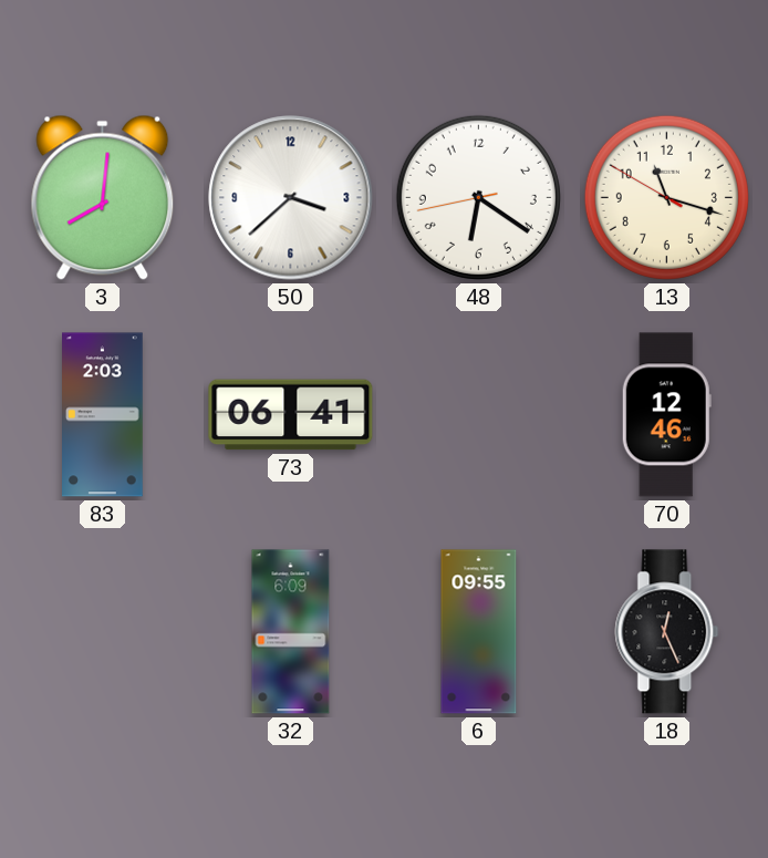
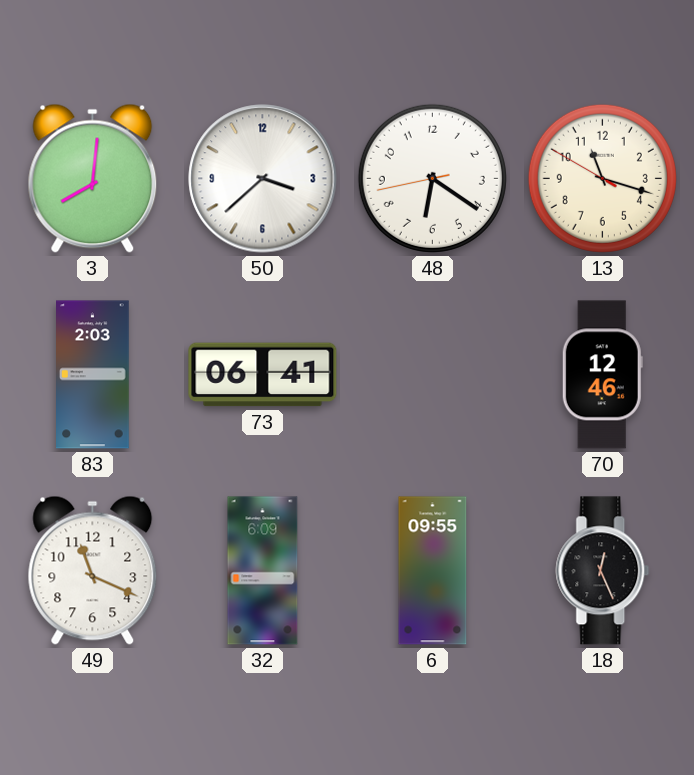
49: none -> 11:19
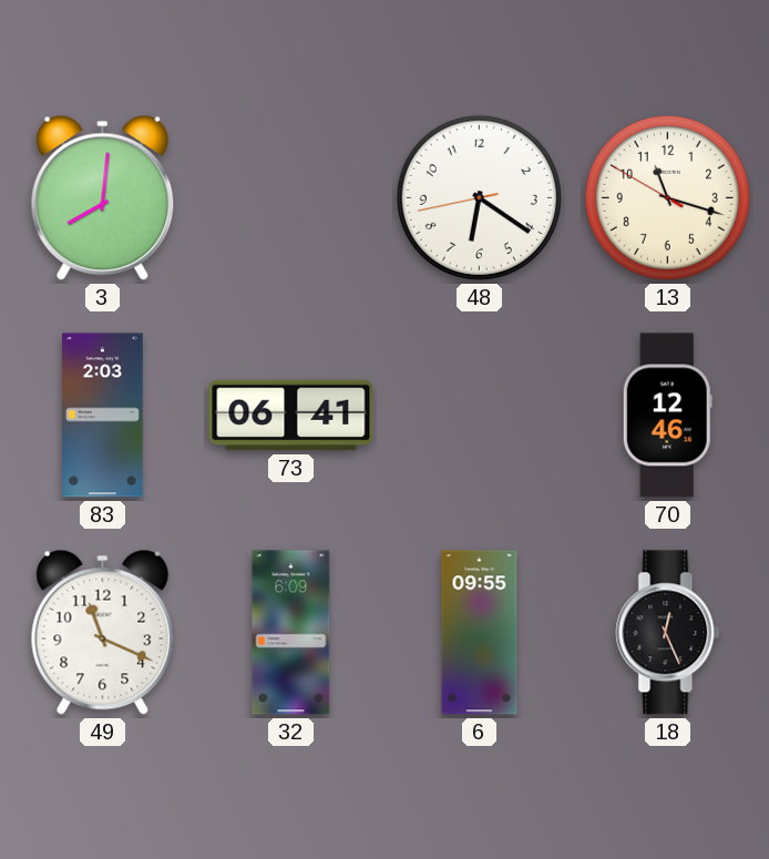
50: 3:38 -> none
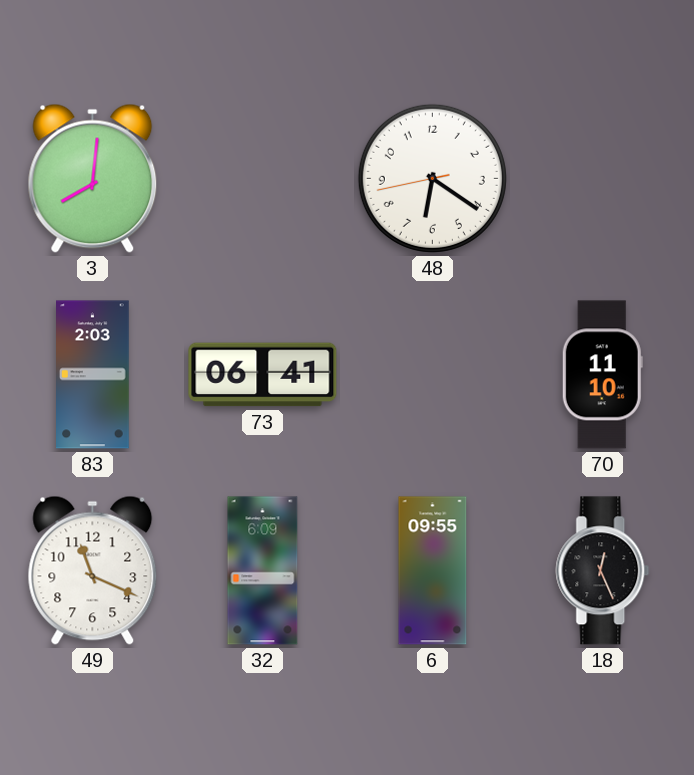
13: 11:17 -> none
70: 12:46 -> 11:10
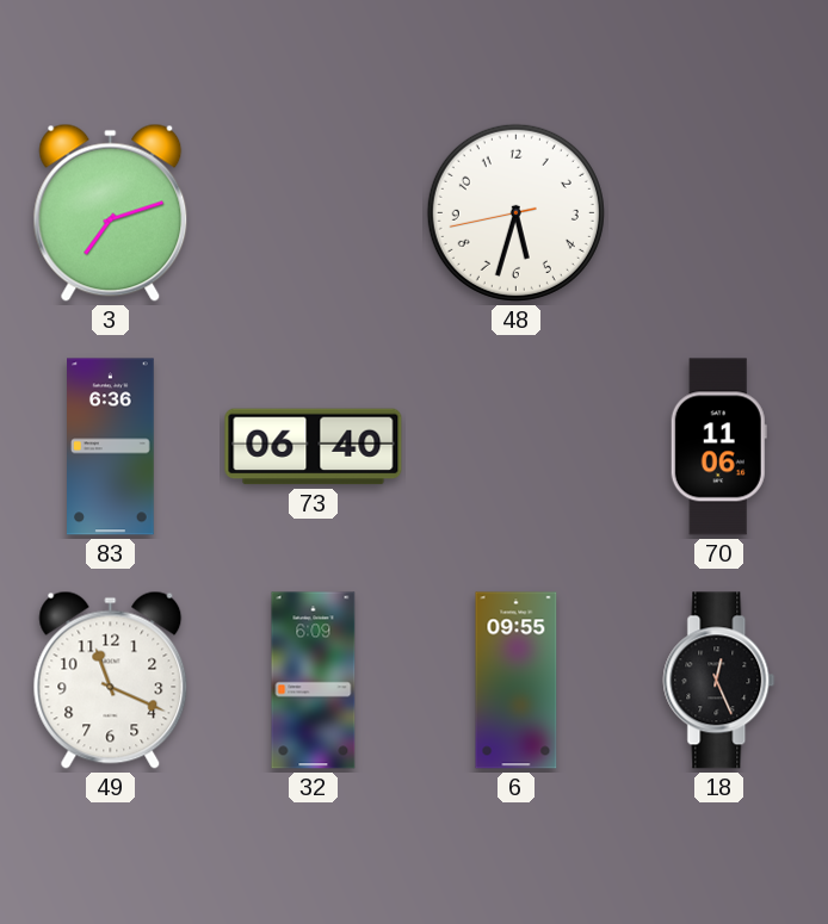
3: 8:01 -> 7:12
48: 6:20 -> 5:32
83: 2:03 -> 6:36
73: 06:41 -> 06:40
70: 11:10 -> 11:06
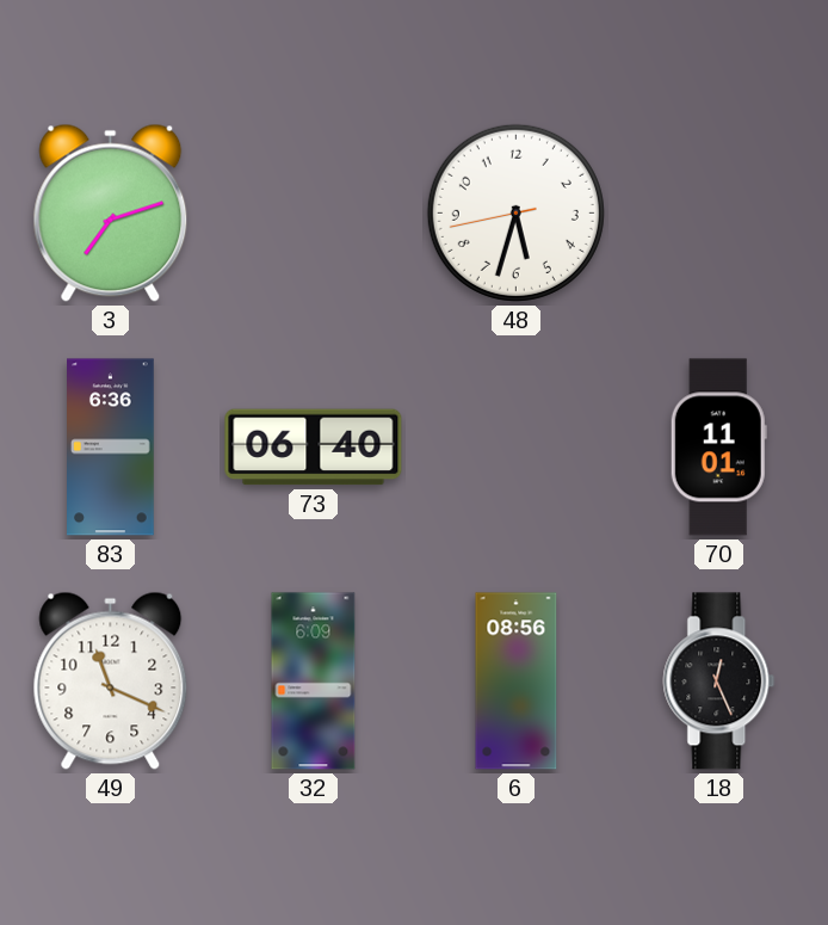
70: 11:06 -> 11:01
6: 09:55 -> 08:56
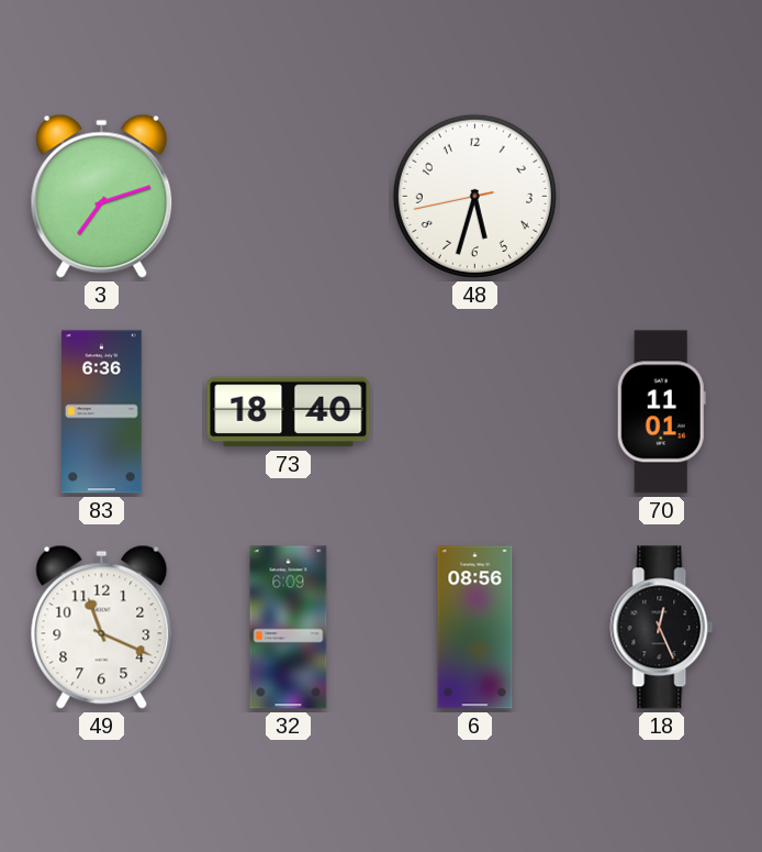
73: 06:40 -> 18:40
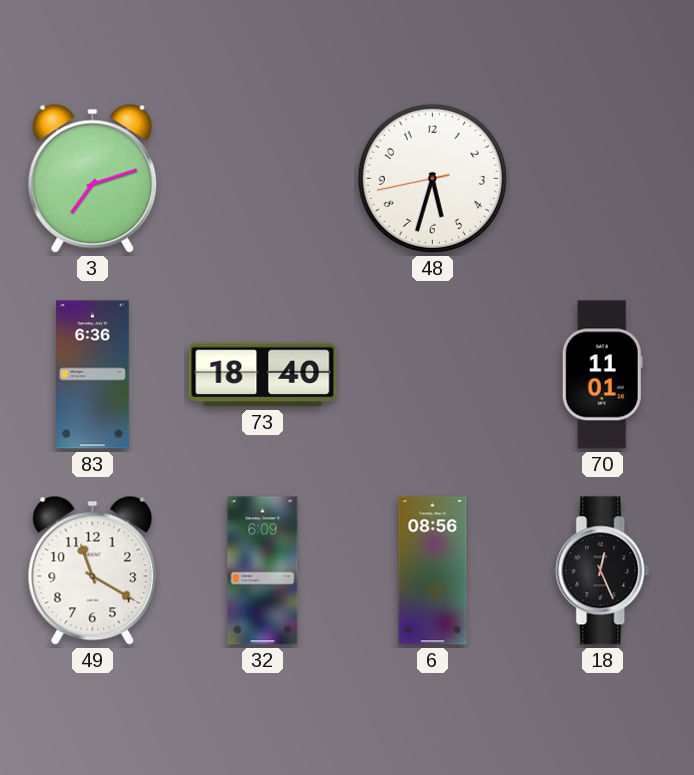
49: 11:19 -> 11:20
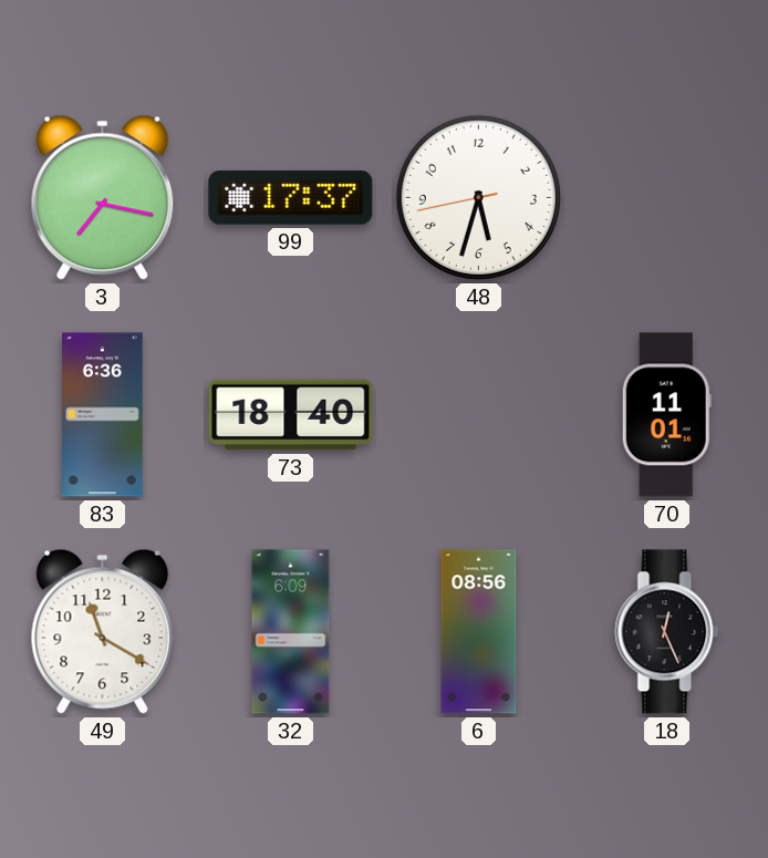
3: 7:12 -> 7:17
99: none -> 17:37
